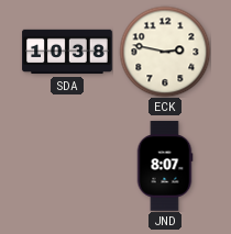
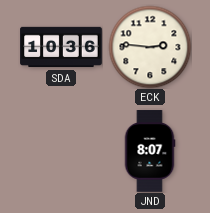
SDA: 10:38 -> 10:36
ECK: 2:47 -> 2:46
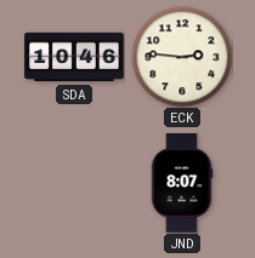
SDA: 10:36 -> 10:46
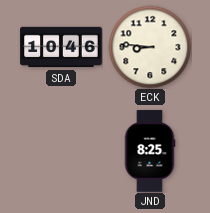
ECK: 2:46 -> 8:46
JND: 8:07 -> 8:25
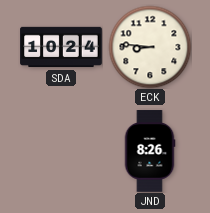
SDA: 10:46 -> 10:24
JND: 8:25 -> 8:26
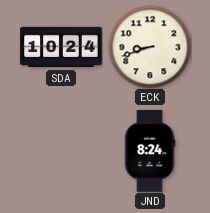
ECK: 8:46 -> 8:42
JND: 8:26 -> 8:24
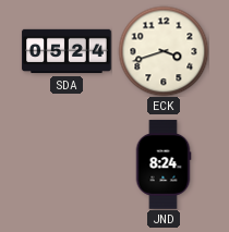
SDA: 10:24 -> 05:24
ECK: 8:42 -> 3:42
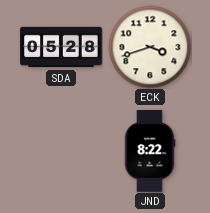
SDA: 05:24 -> 05:28
JND: 8:24 -> 8:22
